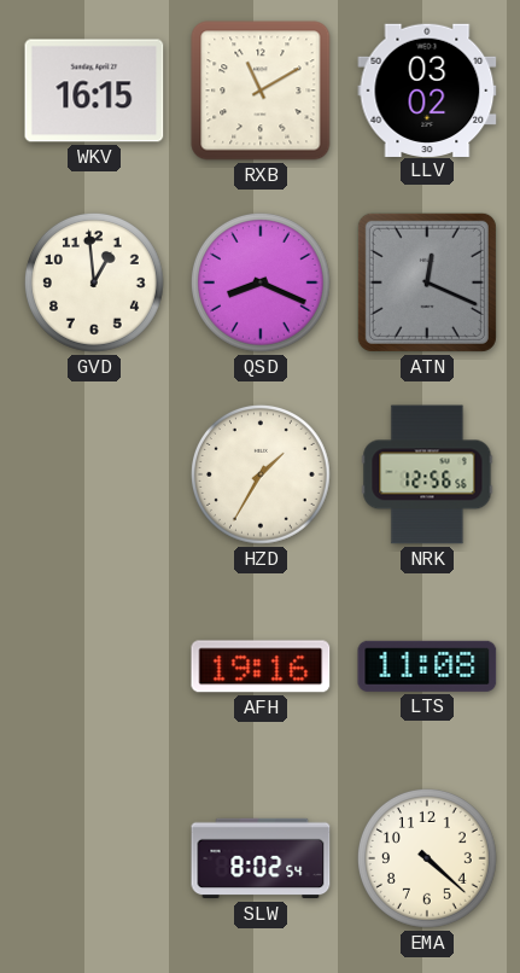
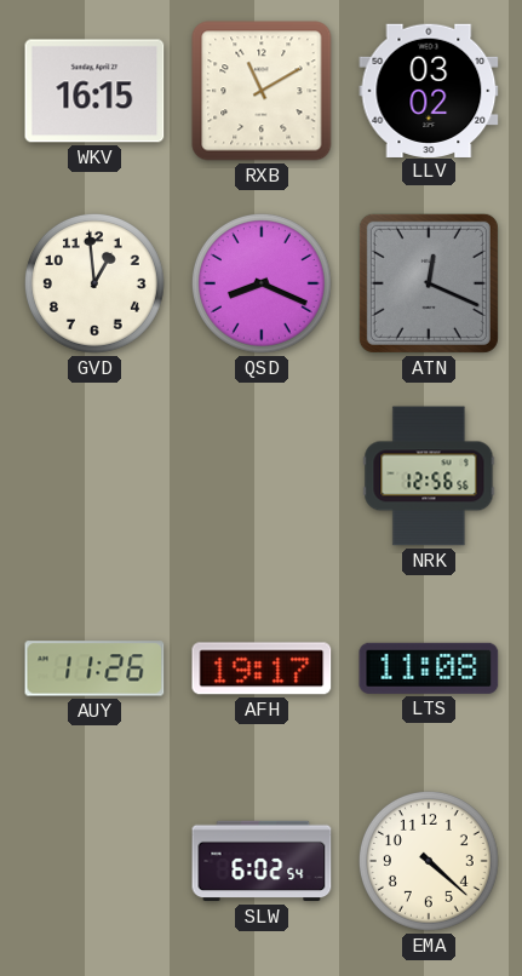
HZD: 1:35 -> none
AUY: none -> 11:26
AFH: 19:16 -> 19:17
SLW: 8:02 -> 6:02
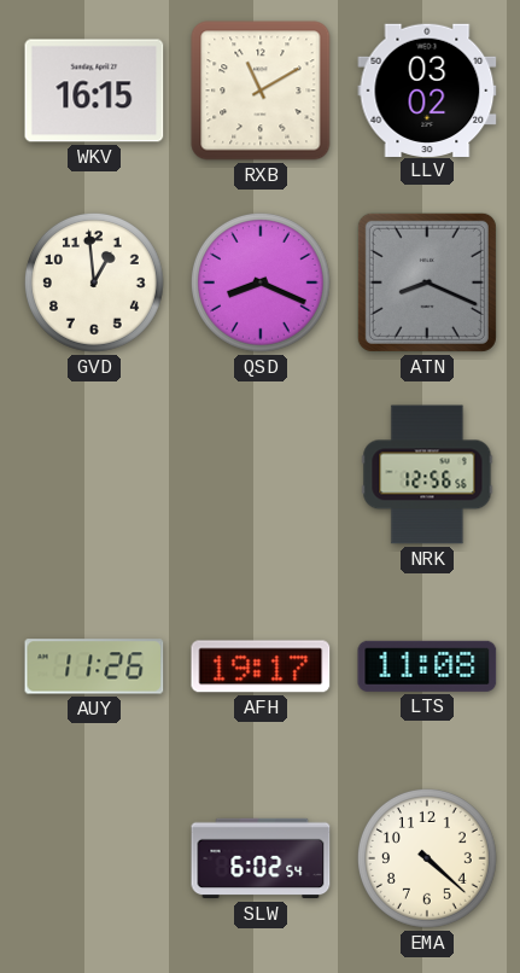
ATN: 12:19 -> 8:19
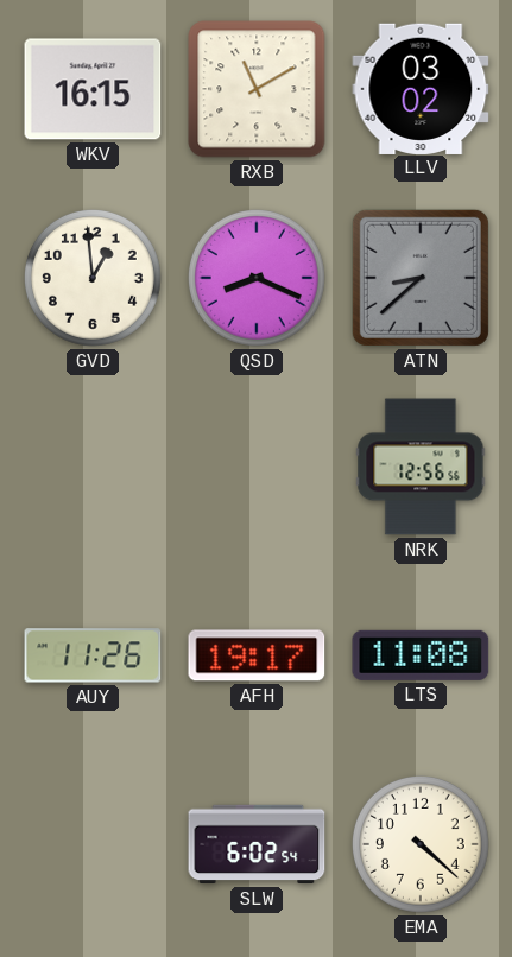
ATN: 8:19 -> 8:38
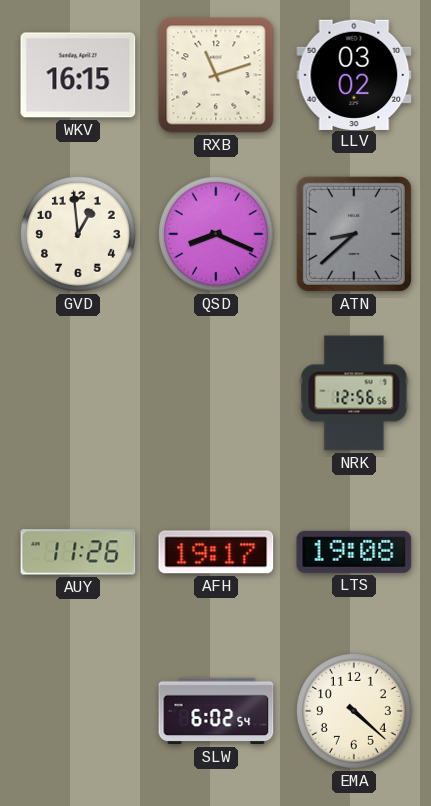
RXB: 11:10 -> 11:12
LTS: 11:08 -> 19:08
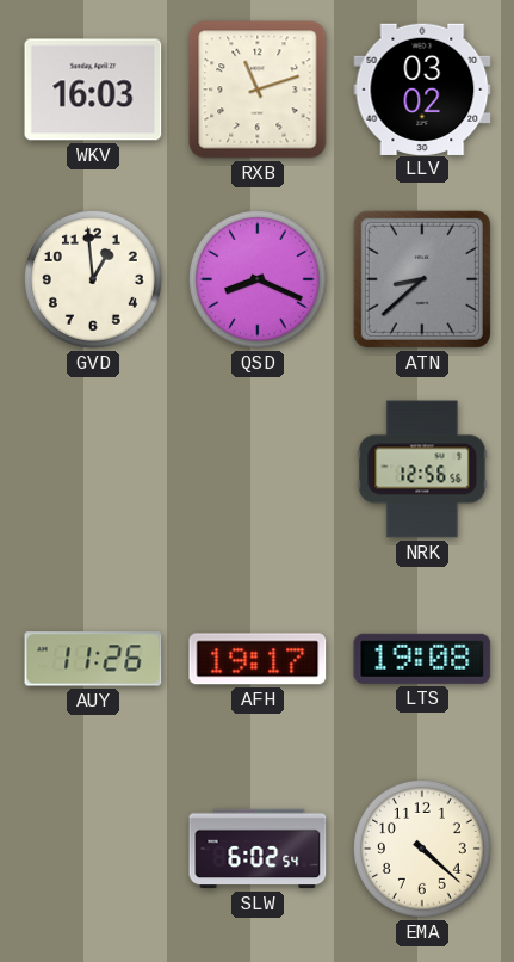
WKV: 16:15 -> 16:03
